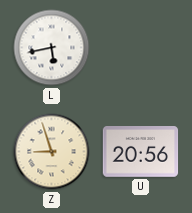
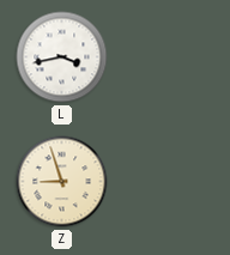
L: 5:43 -> 3:43
U: 20:56 -> none
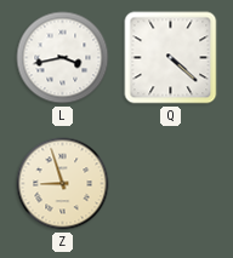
Q: none -> 4:22
